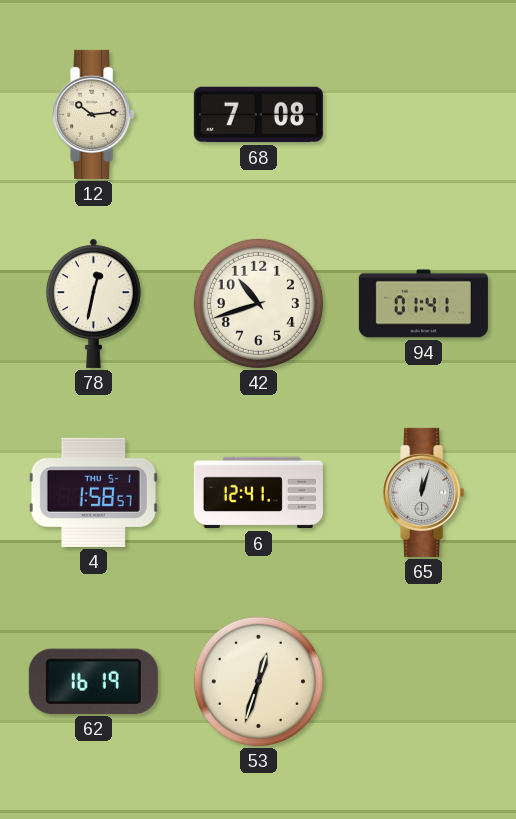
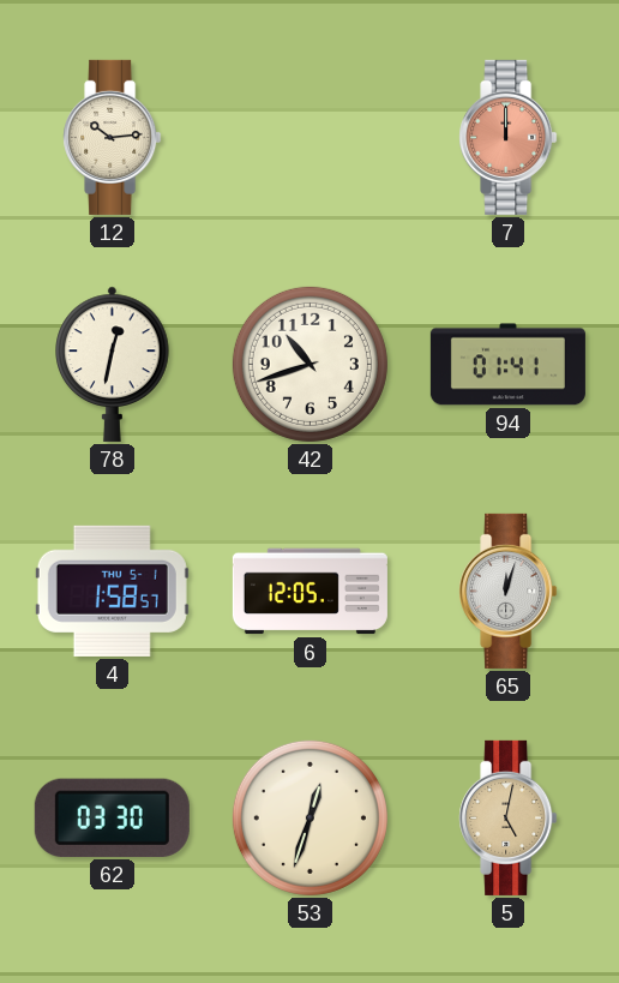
68: 7:08 -> none
7: none -> 12:00
6: 12:41 -> 12:05
62: 16:19 -> 03:30
5: none -> 5:02
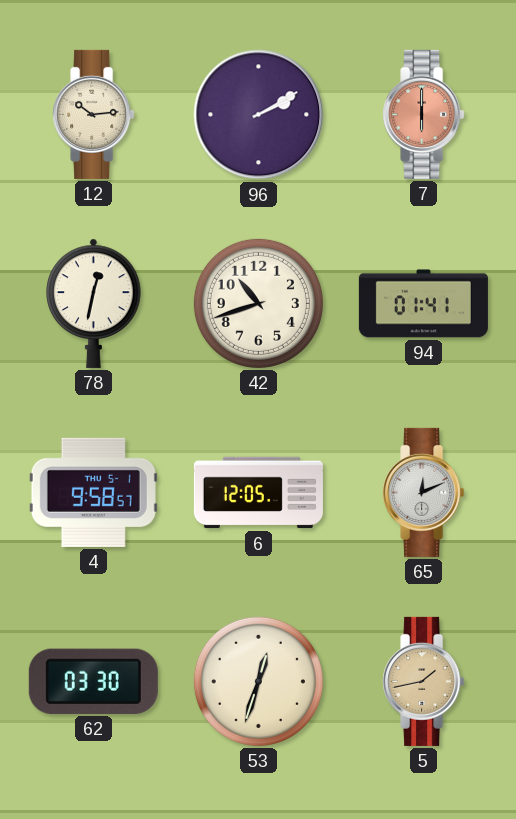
96: none -> 2:10
7: 12:00 -> 6:00
4: 1:58 -> 9:58
65: 12:03 -> 12:11
5: 5:02 -> 1:43
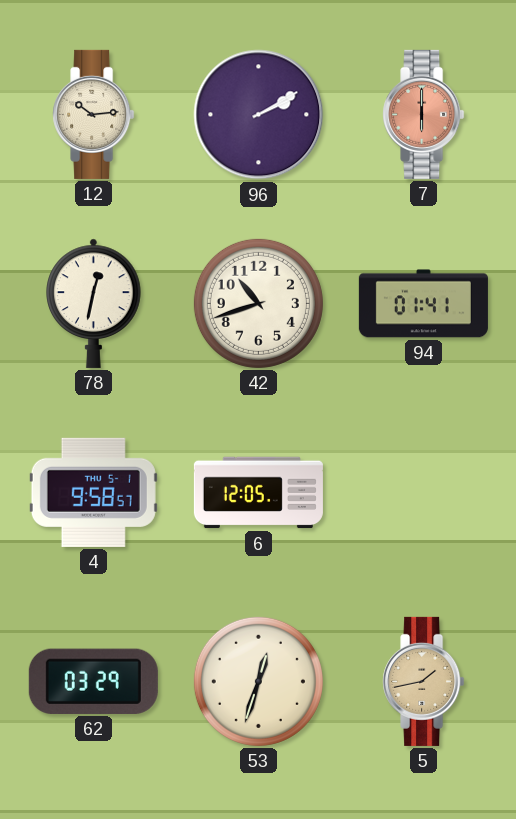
65: 12:11 -> none
62: 03:30 -> 03:29
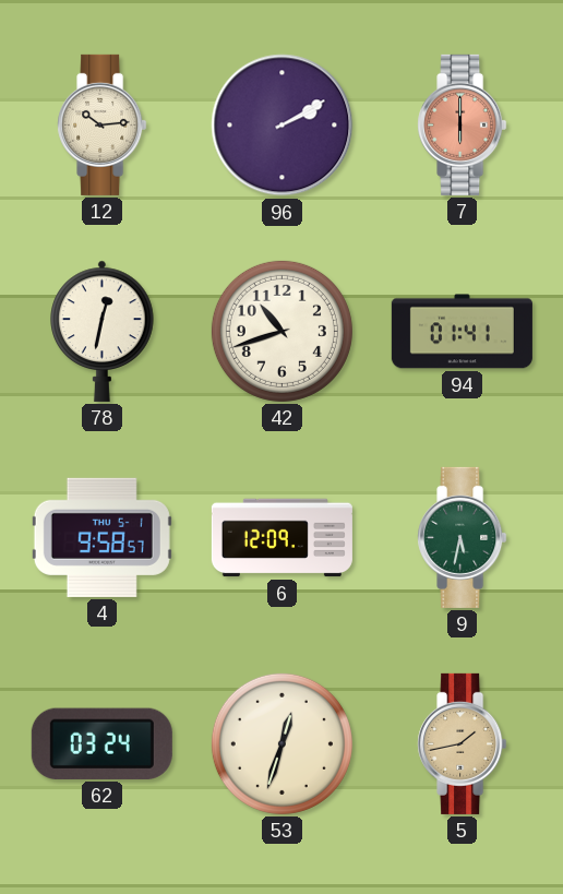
6: 12:05 -> 12:09
9: none -> 5:32
62: 03:29 -> 03:24
